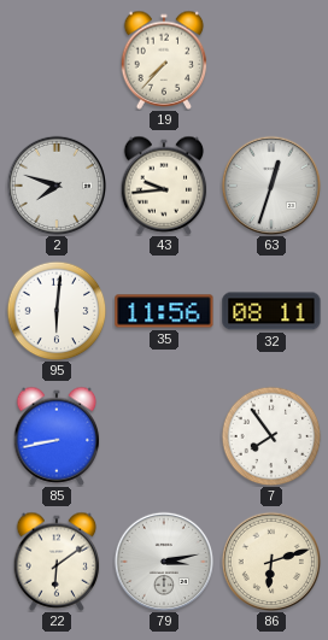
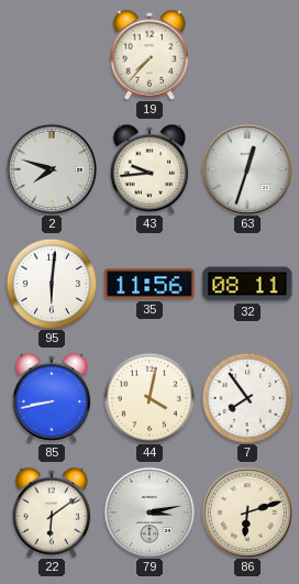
44: none -> 4:02
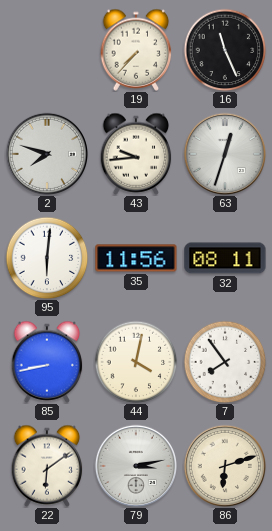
16: none -> 11:26
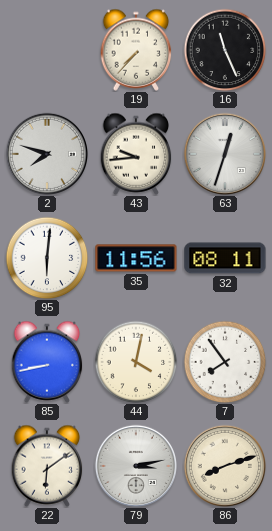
86: 6:12 -> 8:12
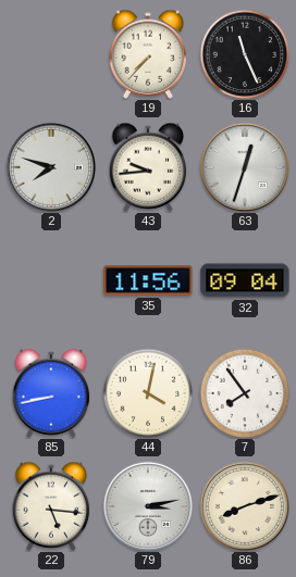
95: 6:01 -> none
32: 08:11 -> 09:04
22: 6:09 -> 5:16
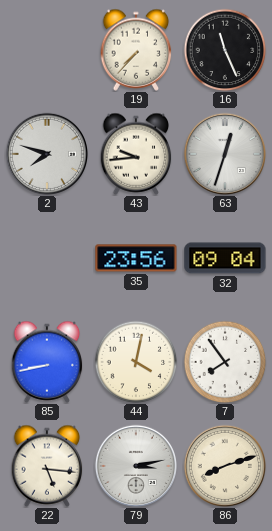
35: 11:56 -> 23:56
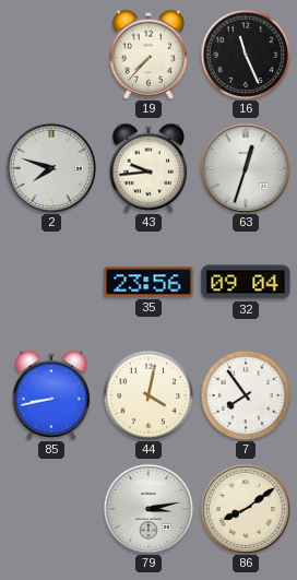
22: 5:16 -> none
86: 8:12 -> 8:09
